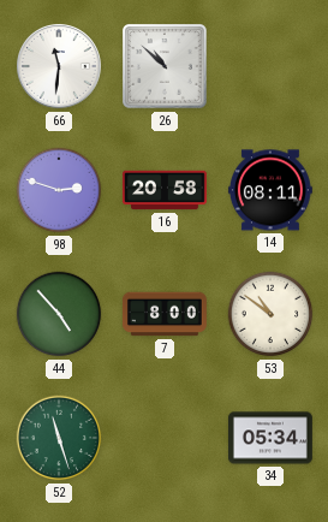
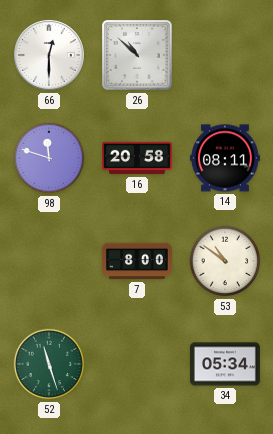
66: 11:31 -> 12:30
98: 2:48 -> 11:48
44: 4:53 -> none
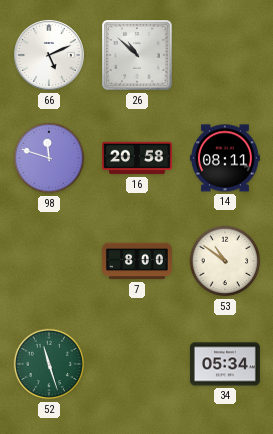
66: 12:30 -> 5:11
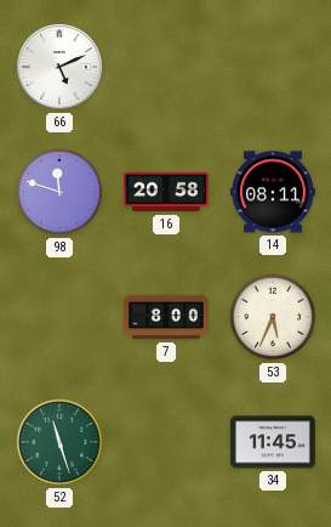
26: 10:52 -> none
53: 10:51 -> 5:34
34: 05:34 -> 11:45
